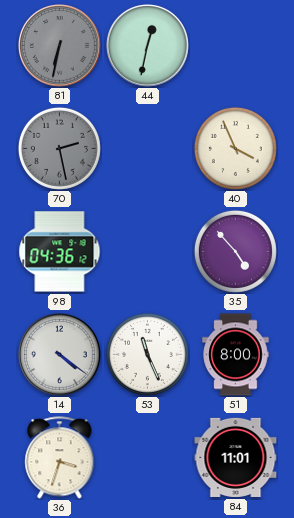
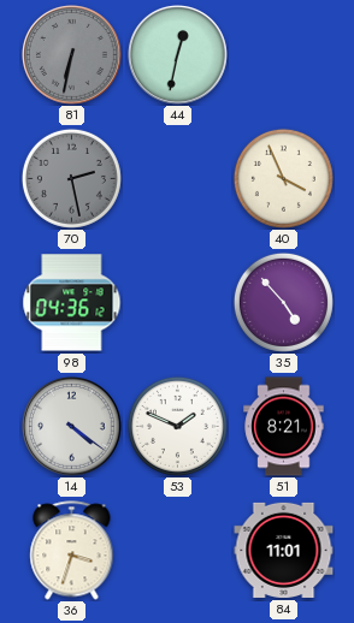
53: 11:26 -> 1:49
51: 8:00 -> 8:21
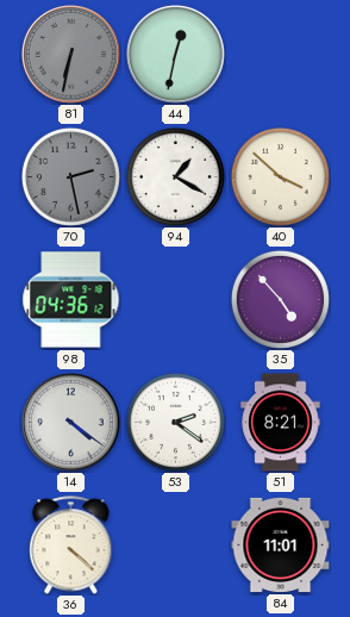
94: none -> 1:20
40: 3:56 -> 3:52
53: 1:49 -> 2:21
36: 3:33 -> 4:22
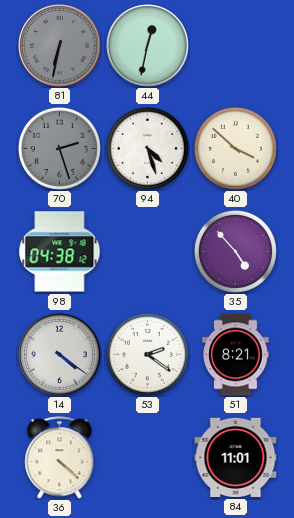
70: 2:28 -> 2:27
94: 1:20 -> 4:27
98: 04:36 -> 04:38
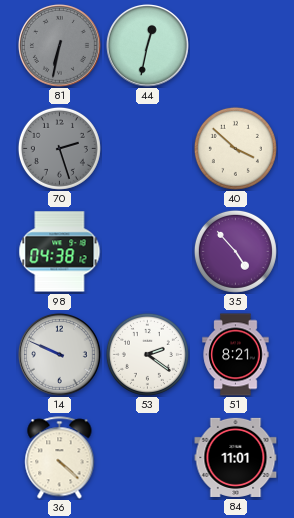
94: 4:27 -> none
14: 4:21 -> 9:49
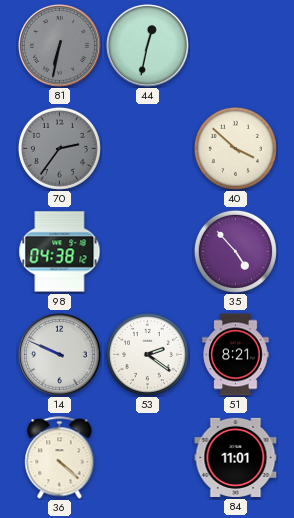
70: 2:27 -> 2:36
